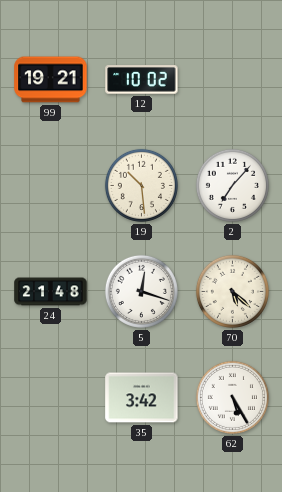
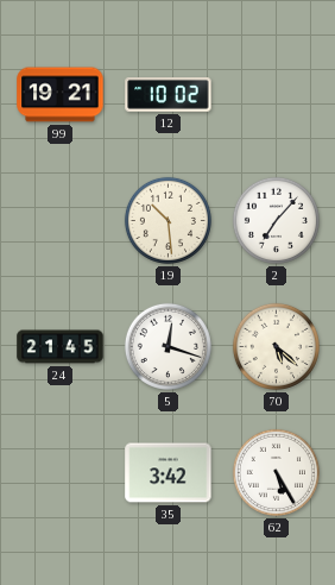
24: 21:48 -> 21:45
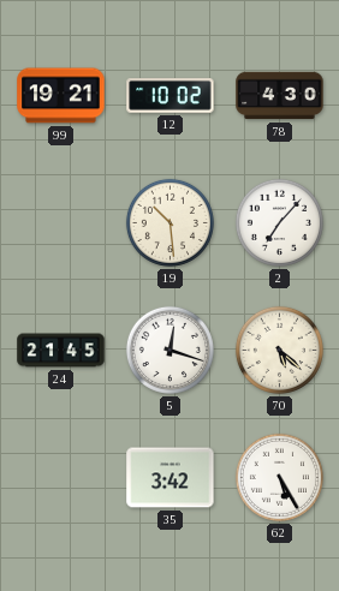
78: none -> 4:30
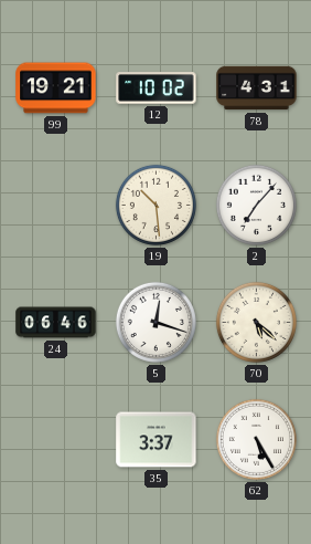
78: 4:30 -> 4:31
24: 21:45 -> 06:46
35: 3:42 -> 3:37
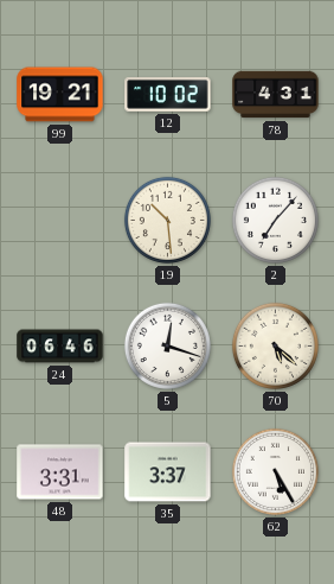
48: none -> 3:31
